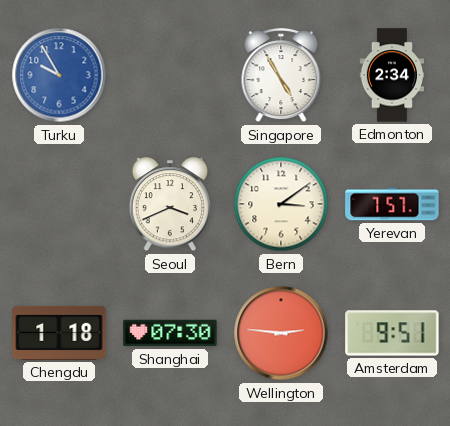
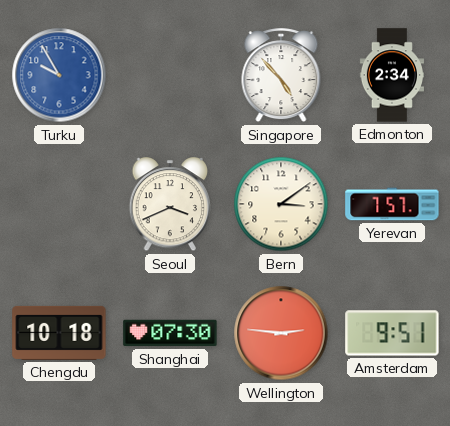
Singapore: 4:55 -> 4:53
Chengdu: 1:18 -> 10:18
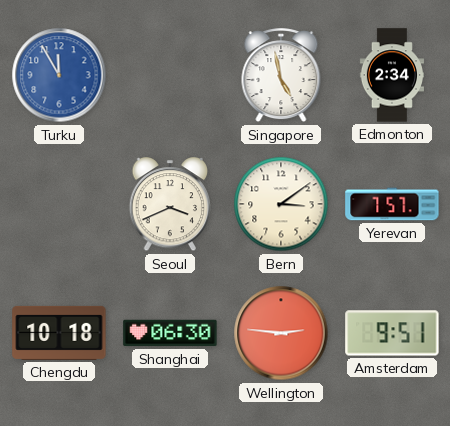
Turku: 9:55 -> 11:55
Singapore: 4:53 -> 4:58
Shanghai: 07:30 -> 06:30
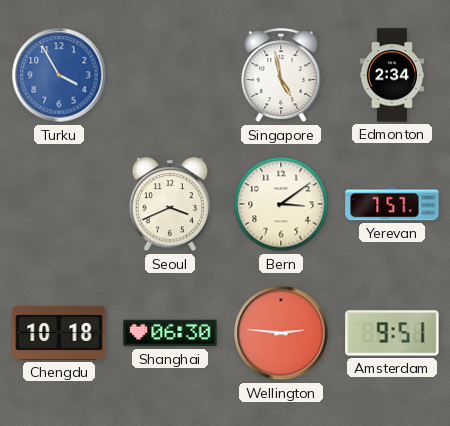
Turku: 11:55 -> 3:55
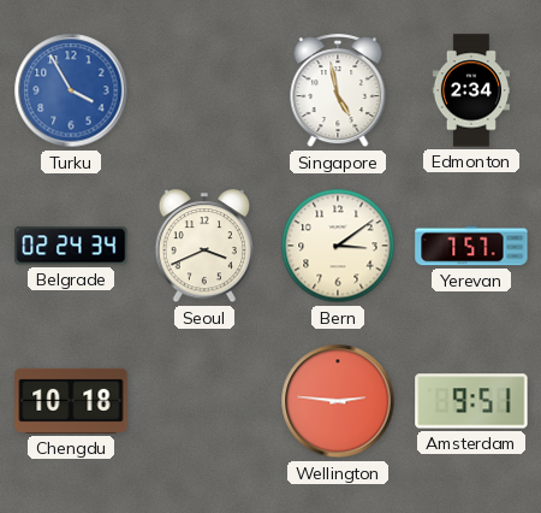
Belgrade: none -> 02:24
Shanghai: 06:30 -> none
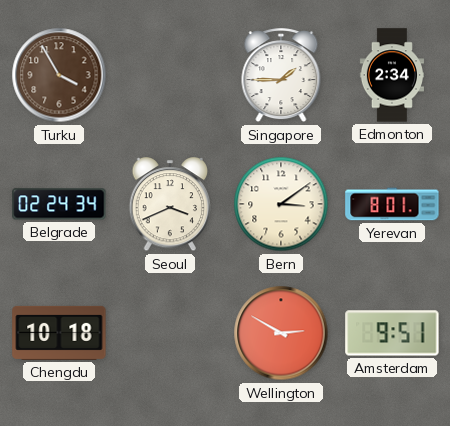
Turku dial: blue -> brown
Singapore: 4:58 -> 1:45
Yerevan: 7:57 -> 8:01
Wellington: 2:46 -> 2:50
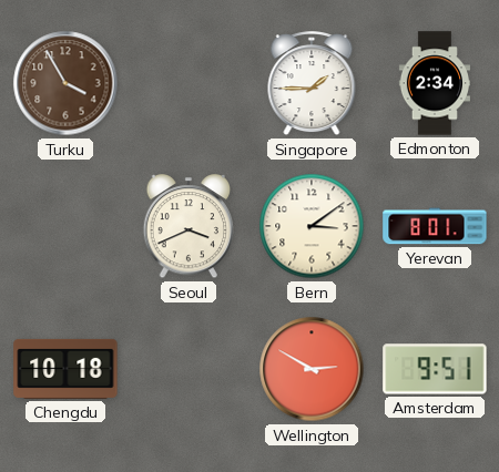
Belgrade: 02:24 -> none
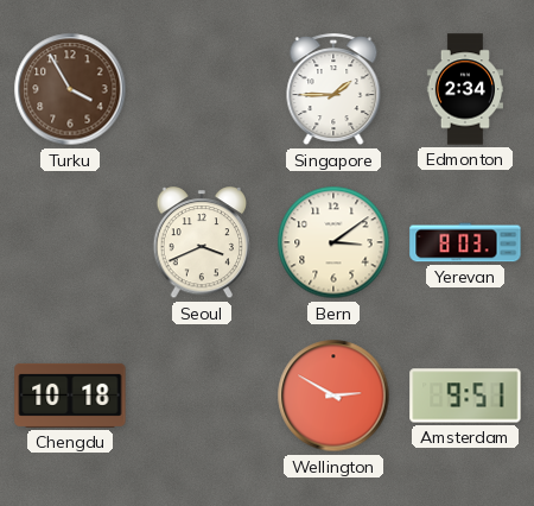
Yerevan: 8:01 -> 8:03
